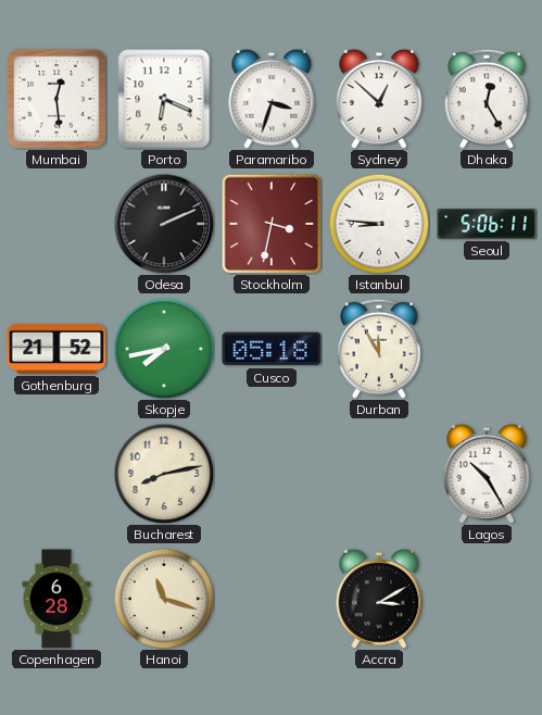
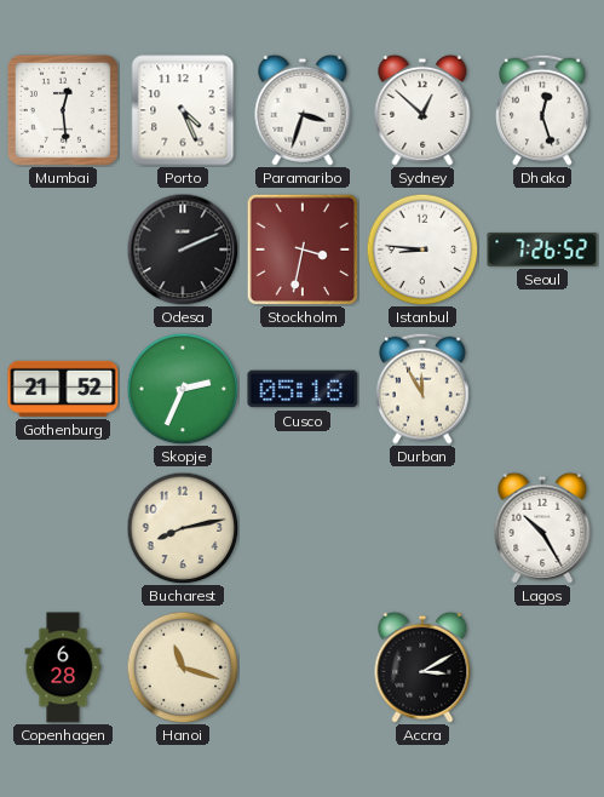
Porto: 6:19 -> 4:26
Dhaka: 12:25 -> 12:27
Seoul: 5:06 -> 7:26
Skopje: 7:43 -> 2:34
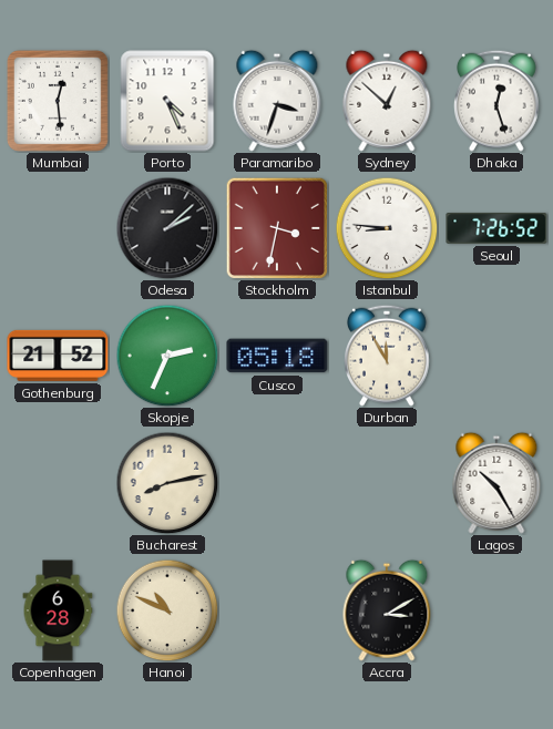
Odesa: 2:11 -> 2:08
Hanoi: 11:18 -> 10:49
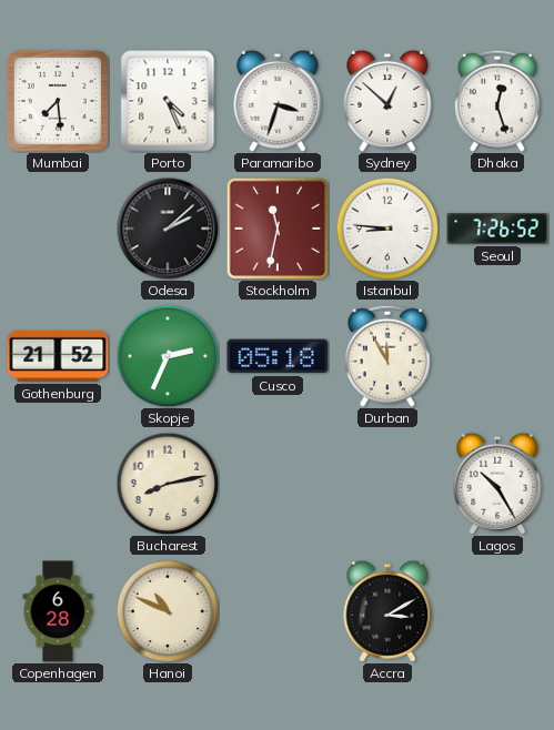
Mumbai: 12:29 -> 7:29
Stockholm: 3:32 -> 11:32
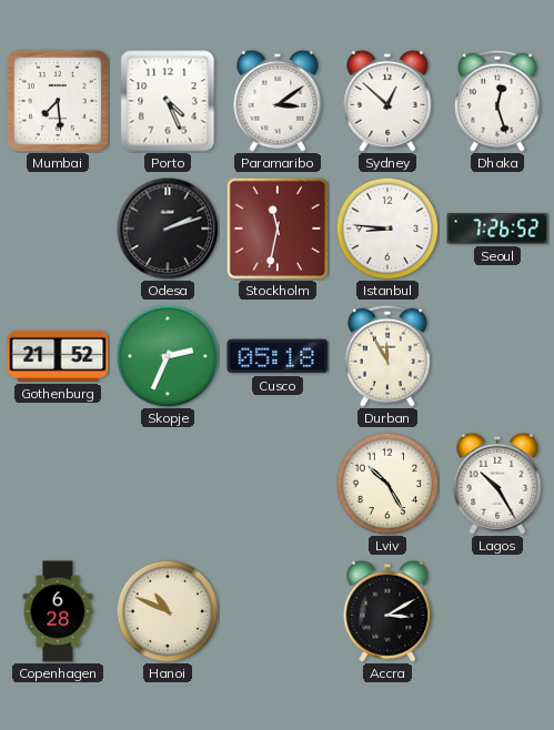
Paramaribo: 3:33 -> 3:09
Odesa: 2:08 -> 2:12
Bucharest: 8:13 -> none
Lviv: none -> 10:25
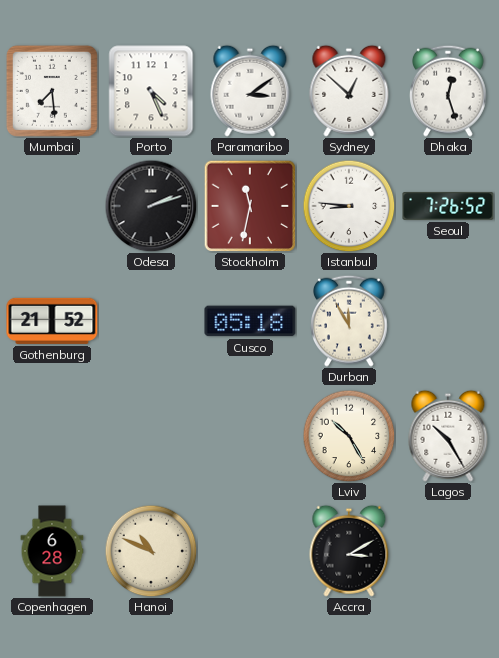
Skopje: 2:34 -> none
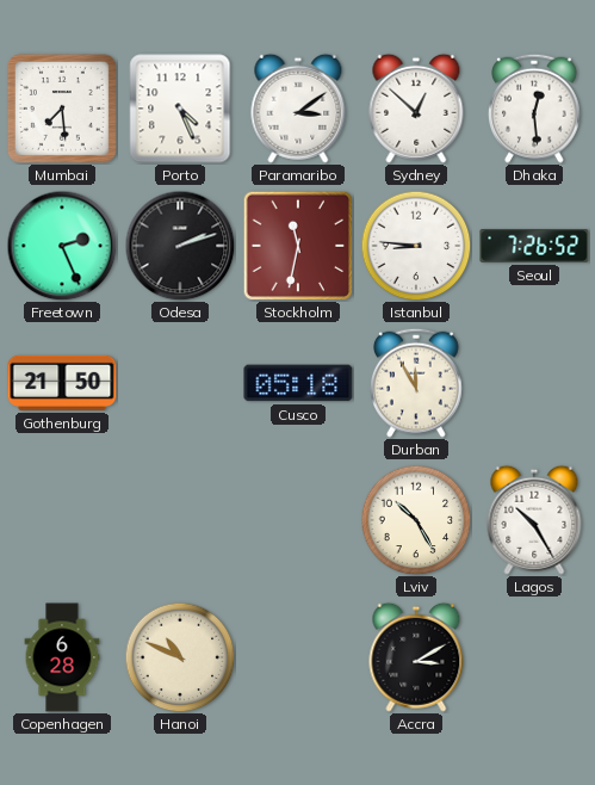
Dhaka: 12:27 -> 12:29
Freetown: none -> 2:26
Gothenburg: 21:52 -> 21:50
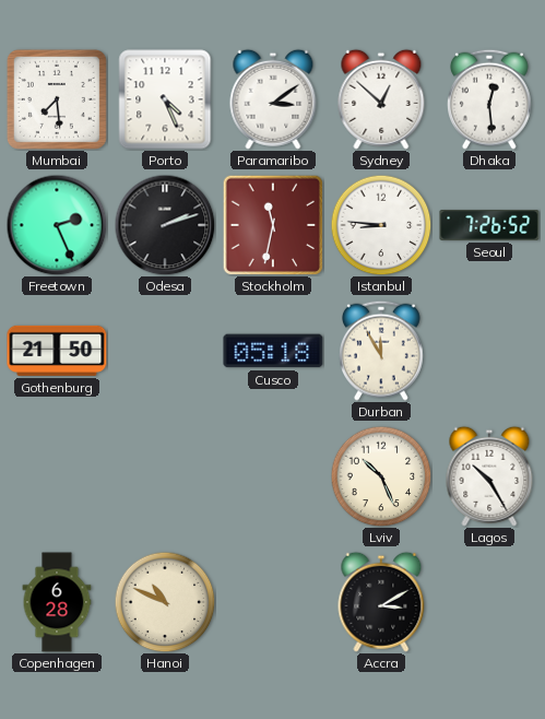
Lviv: 10:25 -> 10:26
